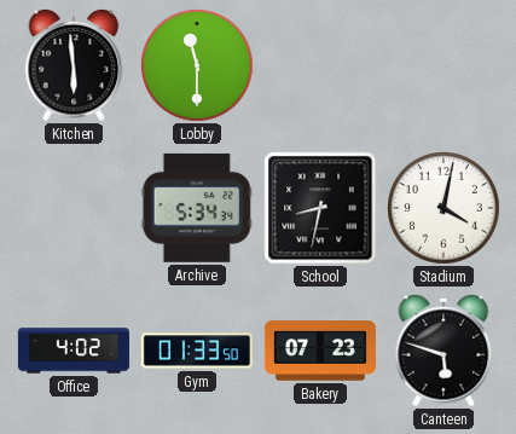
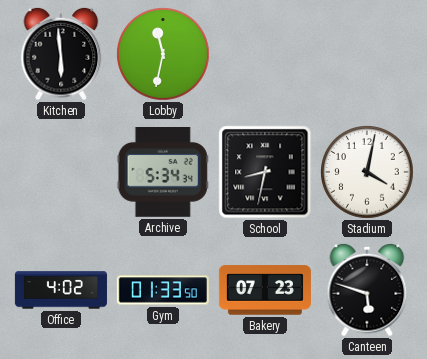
Lobby: 11:30 -> 11:32
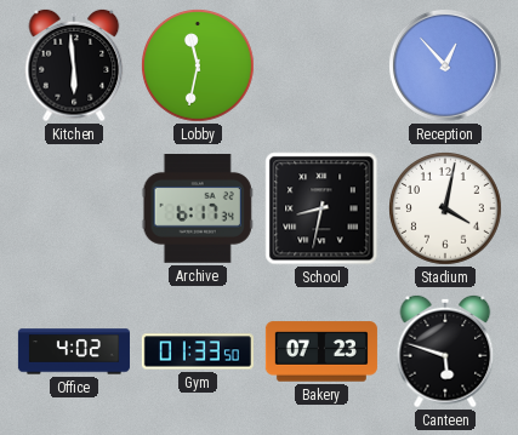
Reception: none -> 12:53
Archive: 5:34 -> 6:17
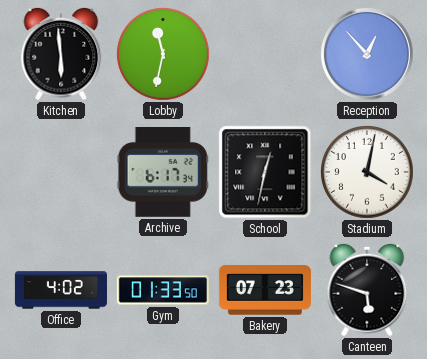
School: 8:32 -> 12:32
